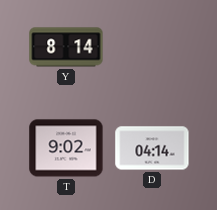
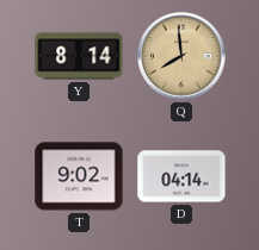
Q: none -> 7:59
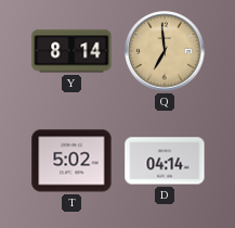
Q: 7:59 -> 6:59
T: 9:02 -> 5:02
